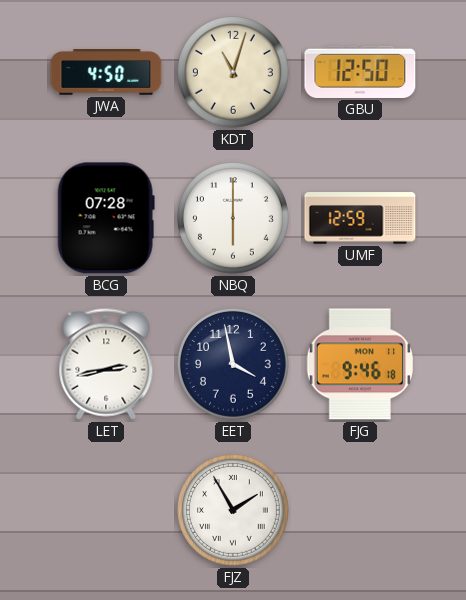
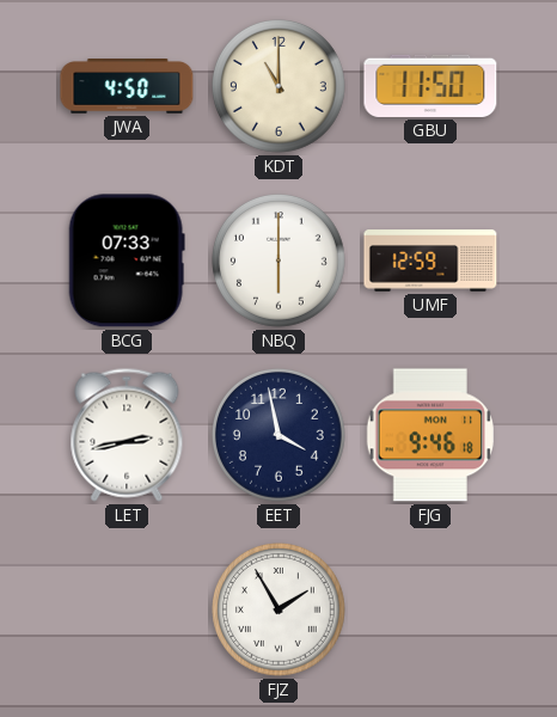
KDT: 11:03 -> 11:00
GBU: 12:50 -> 11:50
BCG: 07:28 -> 07:33
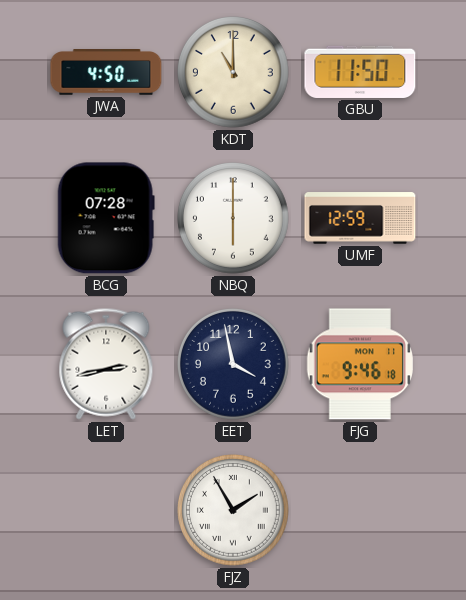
BCG: 07:33 -> 07:28
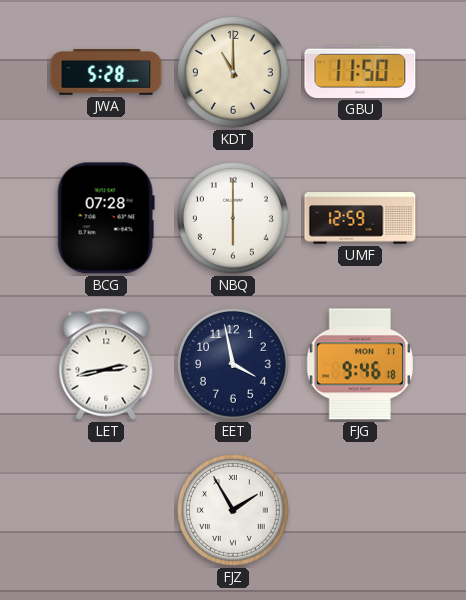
JWA: 4:50 -> 5:28
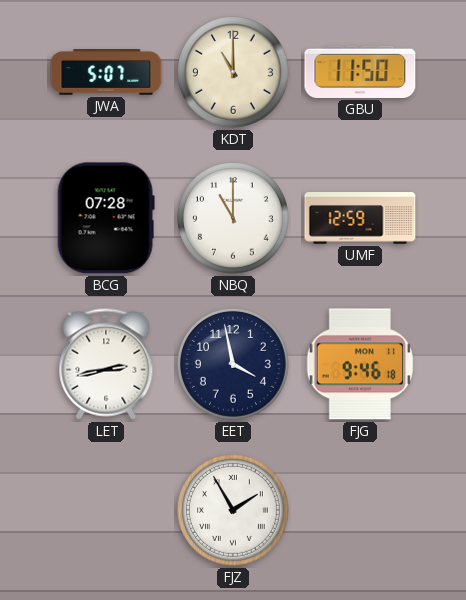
JWA: 5:28 -> 5:07
NBQ: 6:00 -> 11:00
